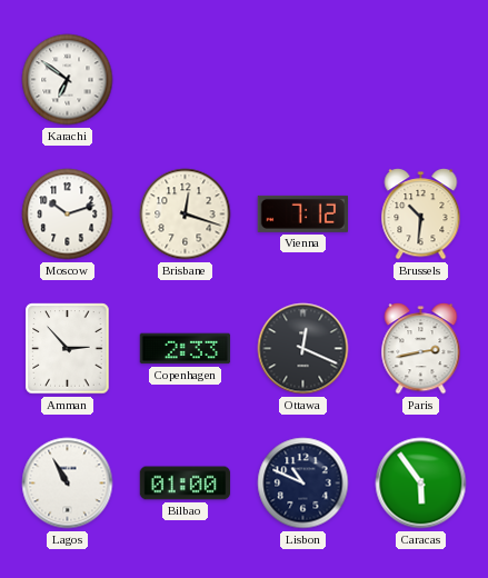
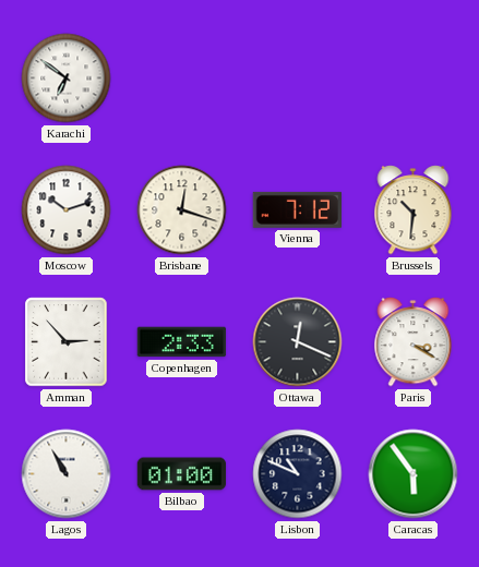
Paris: 2:43 -> 3:20
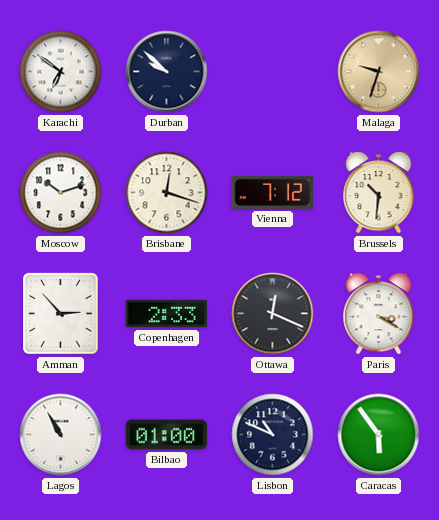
Durban: none -> 9:52
Malaga: none -> 9:33
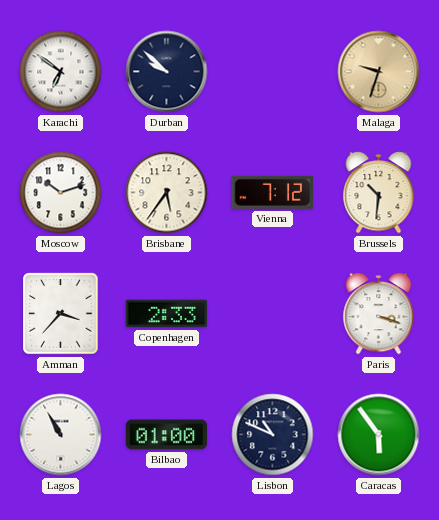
Brisbane: 12:18 -> 5:36
Amman: 2:53 -> 3:37
Ottawa: 12:19 -> none
Paris: 3:20 -> 3:18
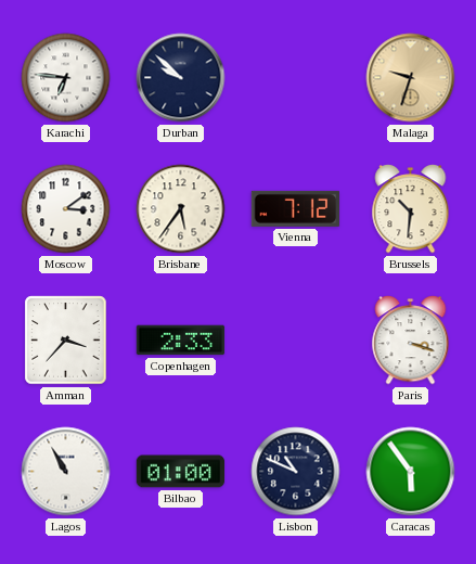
Karachi: 6:51 -> 6:46
Moscow: 10:12 -> 3:09
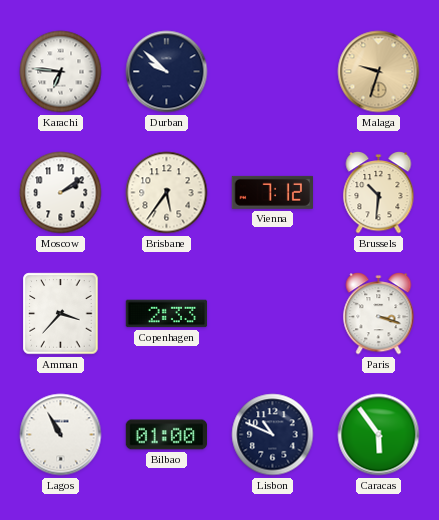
Moscow: 3:09 -> 2:09
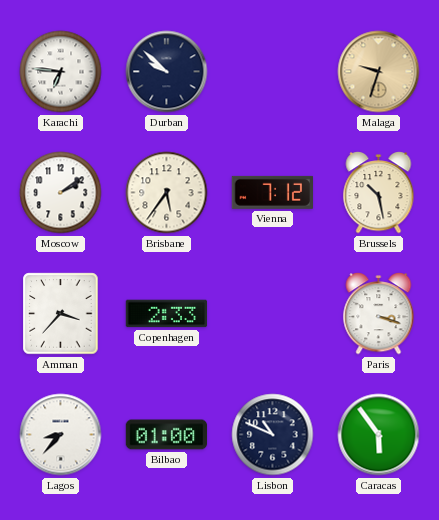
Brussels: 10:31 -> 10:28
Lagos: 10:55 -> 8:37
